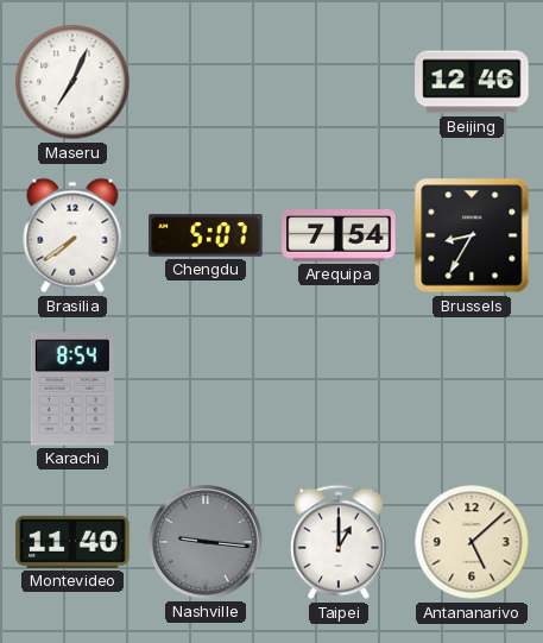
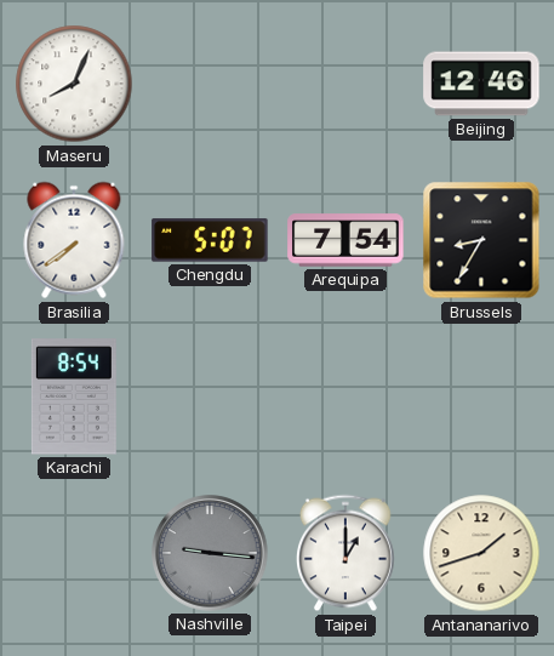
Maseru: 7:04 -> 8:04
Montevideo: 11:40 -> none
Antananarivo: 5:08 -> 1:42
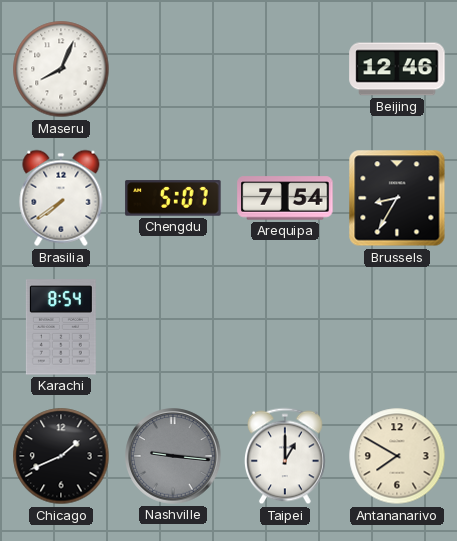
Chicago: none -> 1:41
Antananarivo: 1:42 -> 7:50
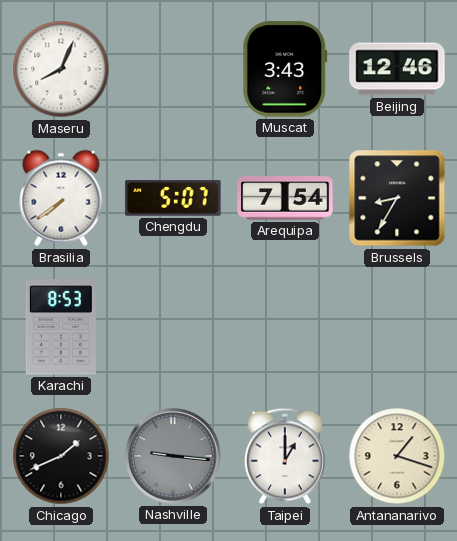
Muscat: none -> 3:43
Karachi: 8:54 -> 8:53
Antananarivo: 7:50 -> 1:18
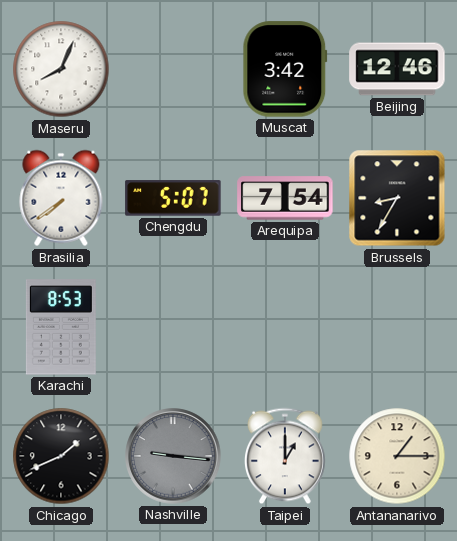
Muscat: 3:43 -> 3:42
Antananarivo: 1:18 -> 1:15
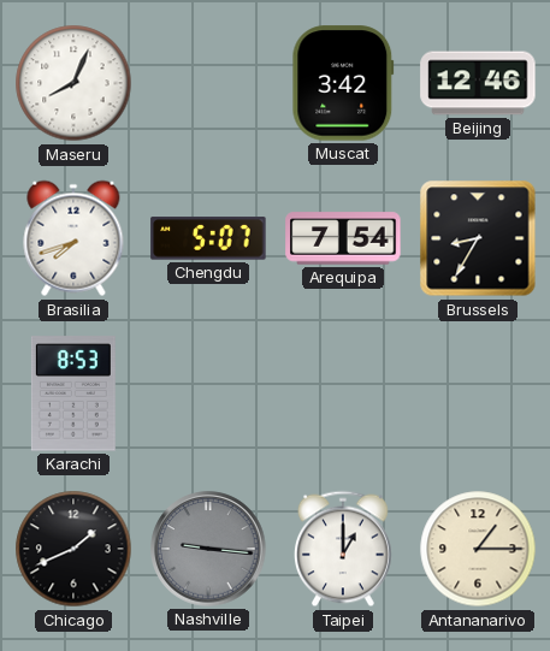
Brasilia: 7:39 -> 7:42
